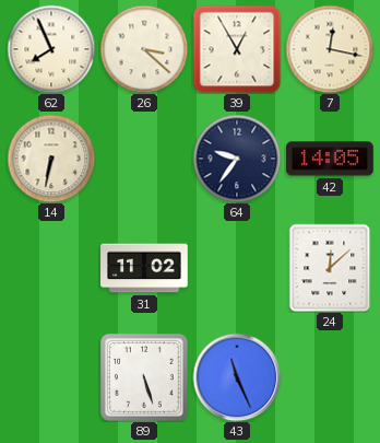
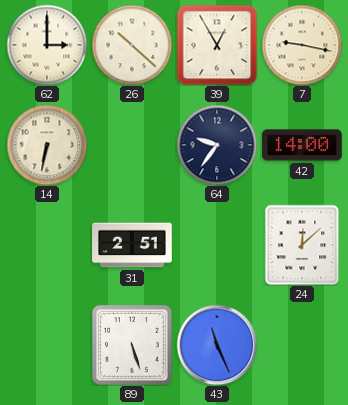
62: 7:56 -> 3:00
26: 3:22 -> 10:22
7: 12:17 -> 9:17
42: 14:05 -> 14:00
31: 11:02 -> 2:51
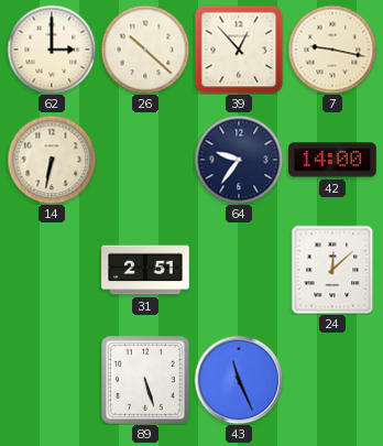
39: 12:55 -> 12:53
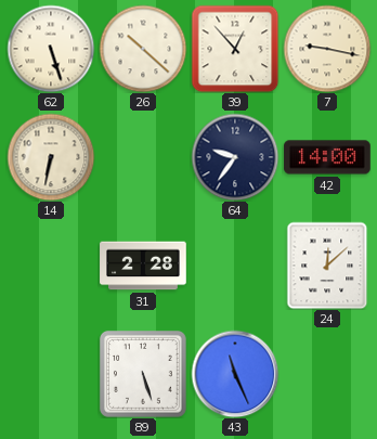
62: 3:00 -> 5:27
31: 2:51 -> 2:28
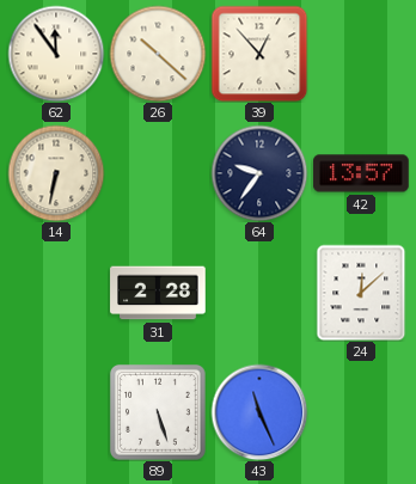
62: 5:27 -> 11:54
7: 9:17 -> none
42: 14:00 -> 13:57
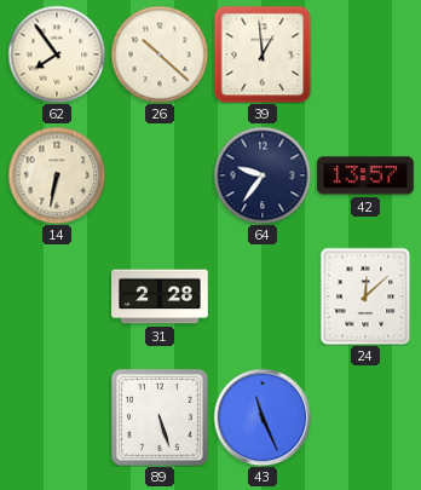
62: 11:54 -> 7:54
39: 12:53 -> 12:59
